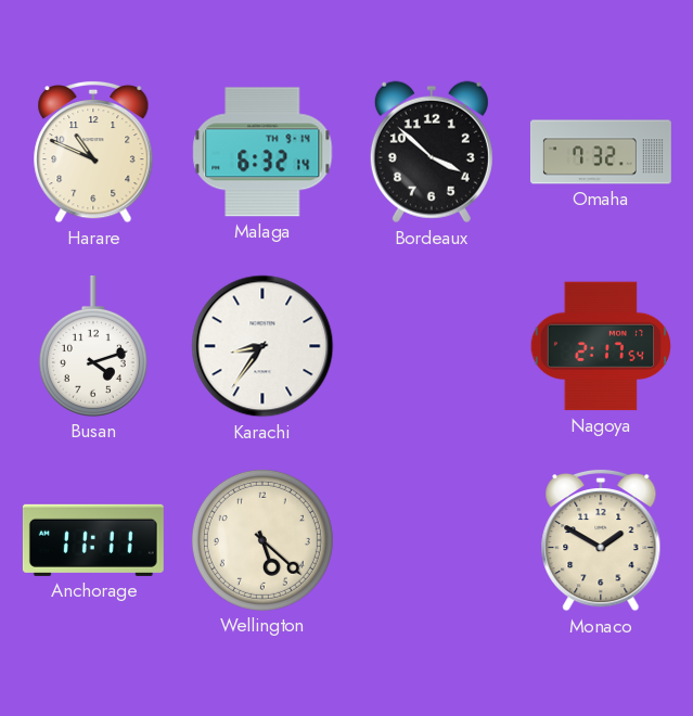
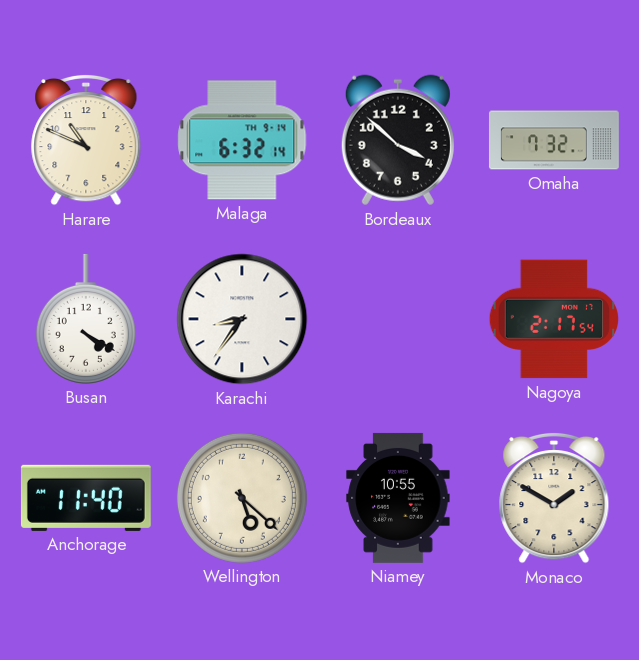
Busan: 4:12 -> 4:20
Anchorage: 11:11 -> 11:40
Niamey: none -> 10:55
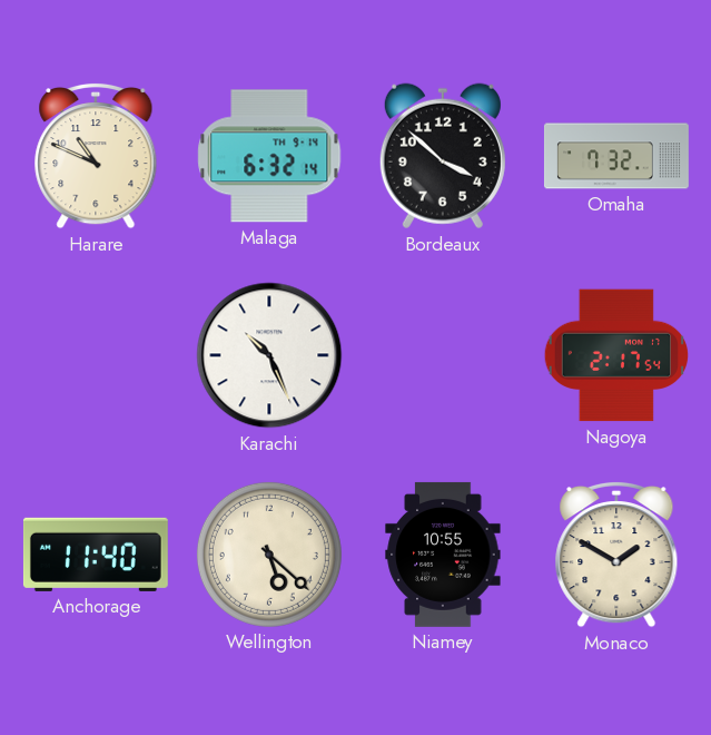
Busan: 4:20 -> none
Karachi: 8:36 -> 10:26
